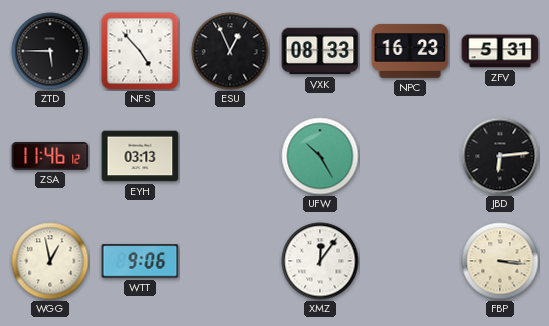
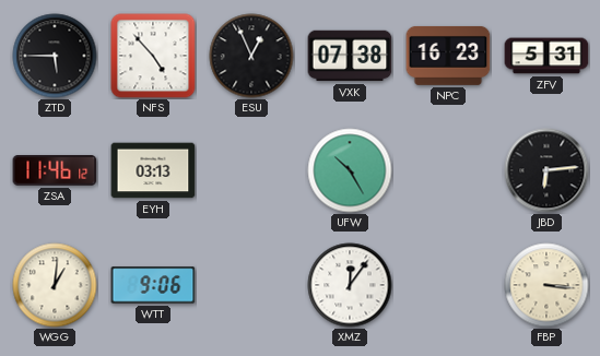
VXK: 08:33 -> 07:38
WGG: 12:58 -> 1:01
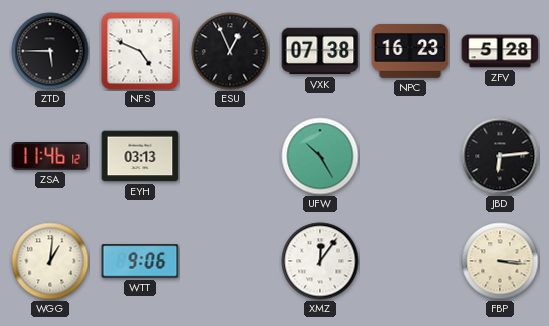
NFS: 4:53 -> 4:49
ZFV: 5:31 -> 5:28
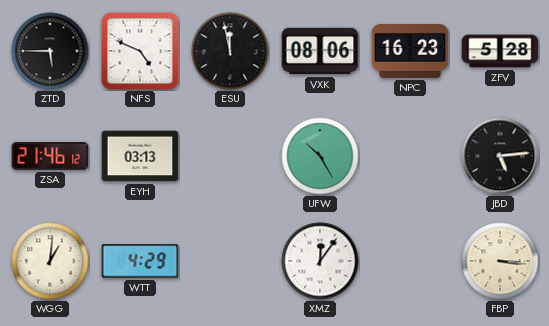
ESU: 12:56 -> 11:58
VXK: 07:38 -> 08:06
ZSA: 11:46 -> 21:46
JBD: 6:14 -> 5:14
WTT: 9:06 -> 4:29
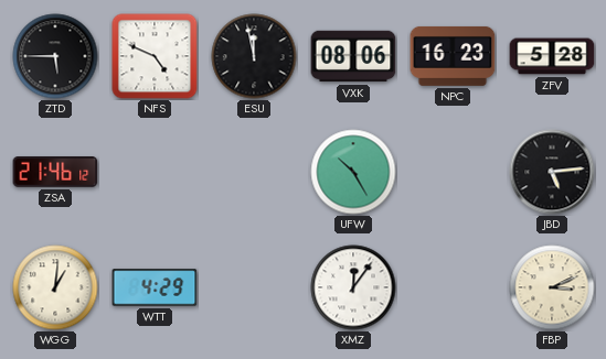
EYH: 03:13 -> none
FBP: 3:16 -> 3:11
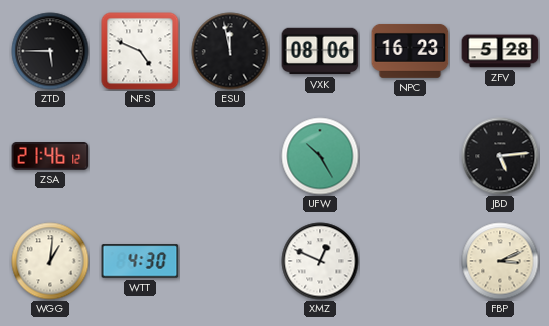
WTT: 4:29 -> 4:30
XMZ: 12:06 -> 12:49
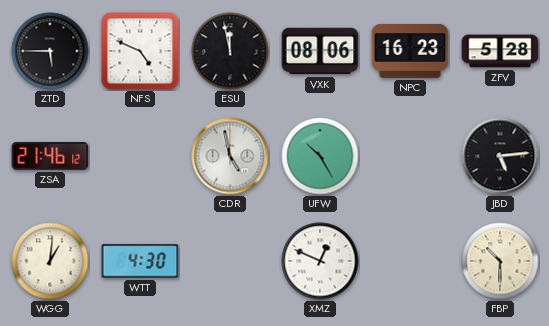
CDR: none -> 4:58
FBP: 3:11 -> 10:30
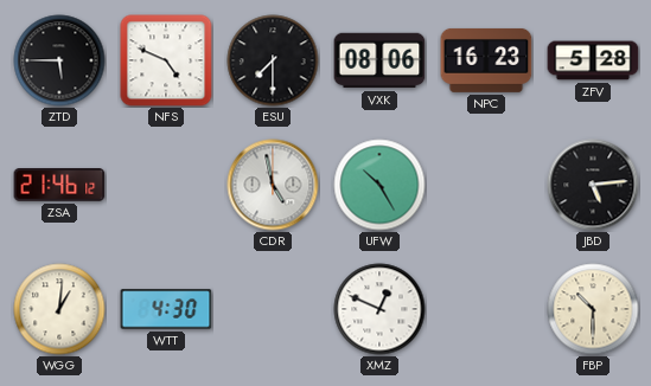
ESU: 11:58 -> 7:30
